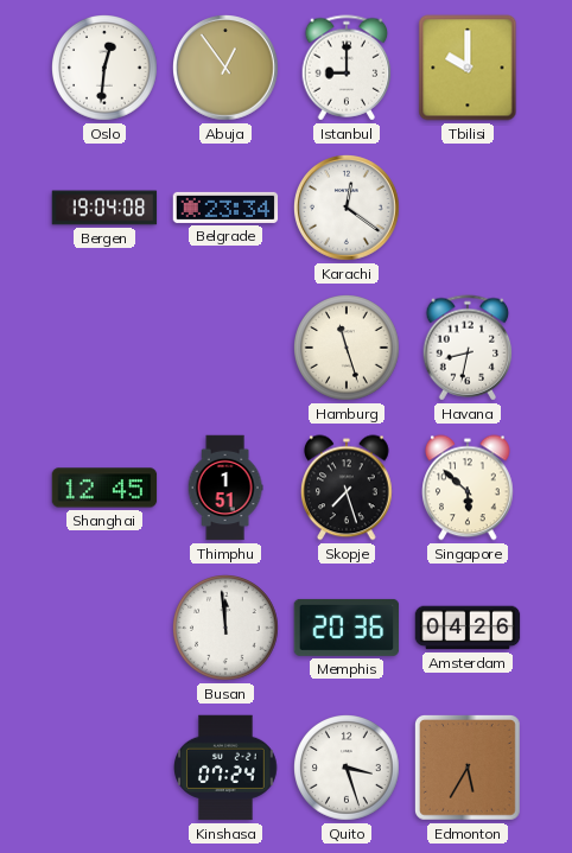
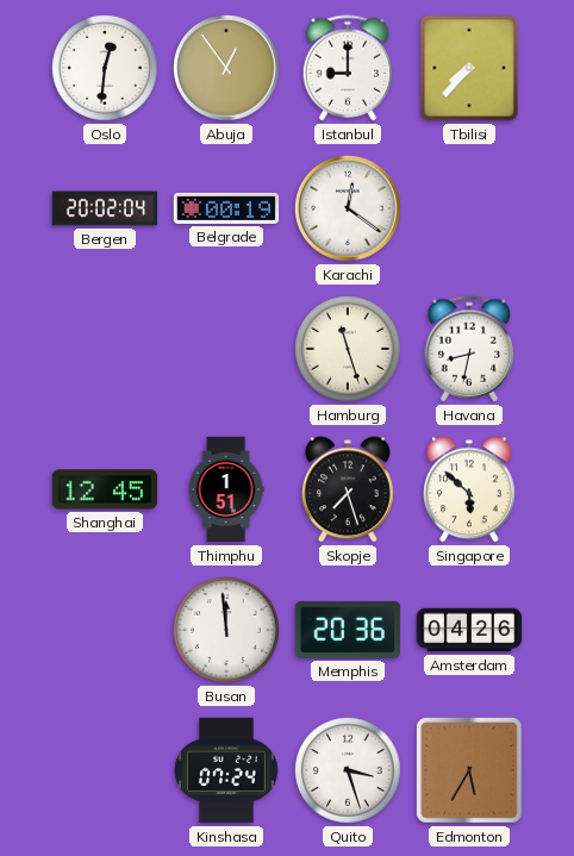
Tbilisi: 10:00 -> 7:37
Bergen: 19:04 -> 20:02
Belgrade: 23:34 -> 00:19
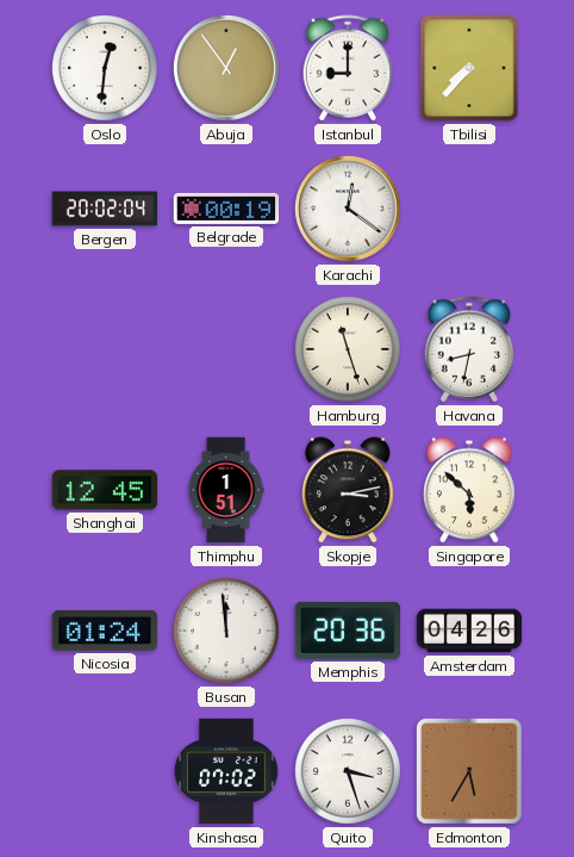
Skopje: 7:27 -> 3:13
Nicosia: none -> 01:24
Kinshasa: 07:24 -> 07:02
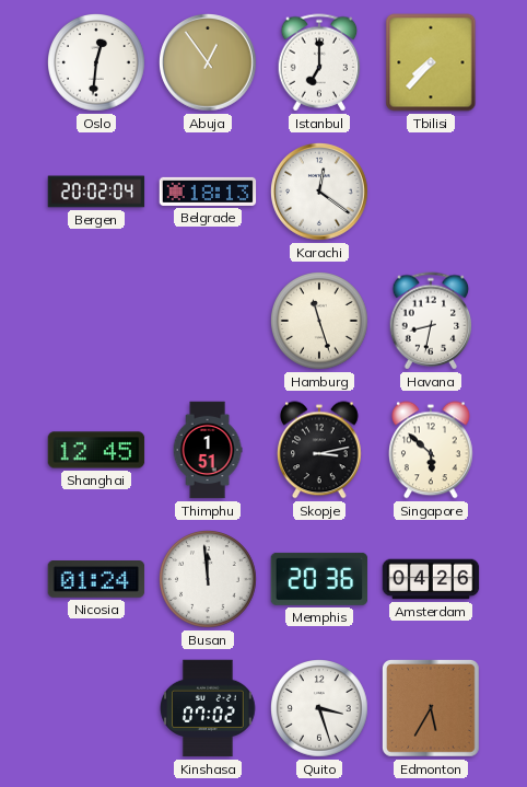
Istanbul: 9:00 -> 7:00
Belgrade: 00:19 -> 18:13
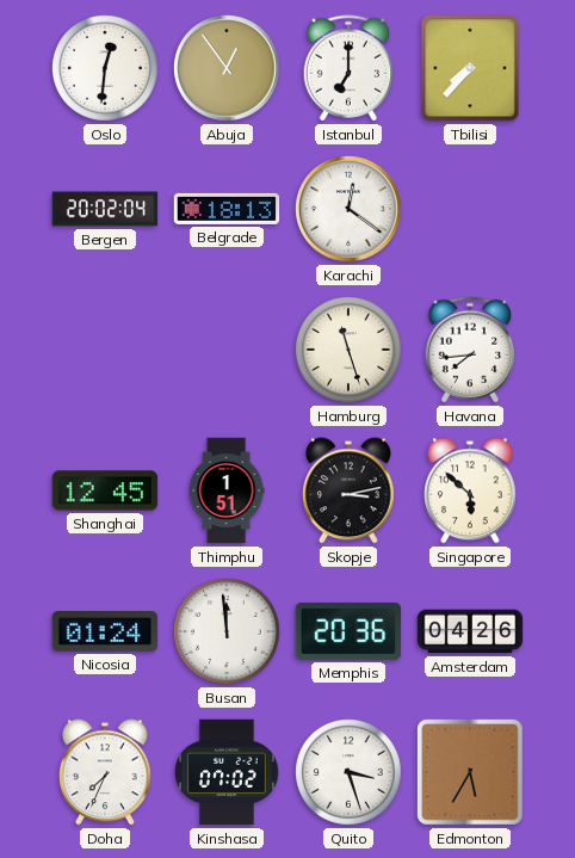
Havana: 8:32 -> 7:44
Doha: none -> 7:34
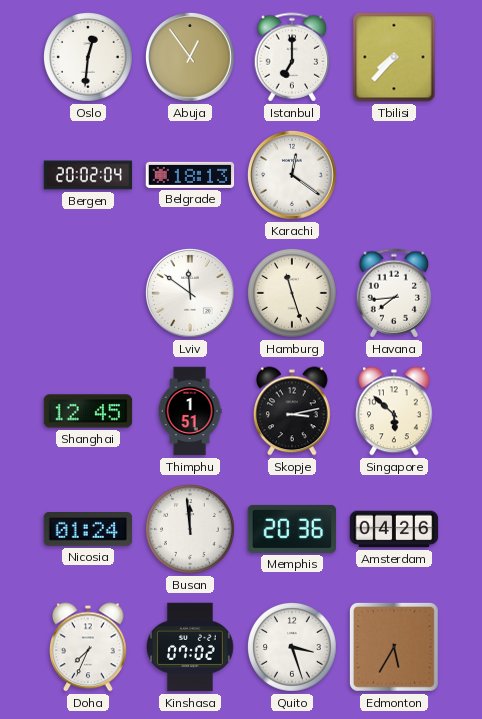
Lviv: none -> 11:51
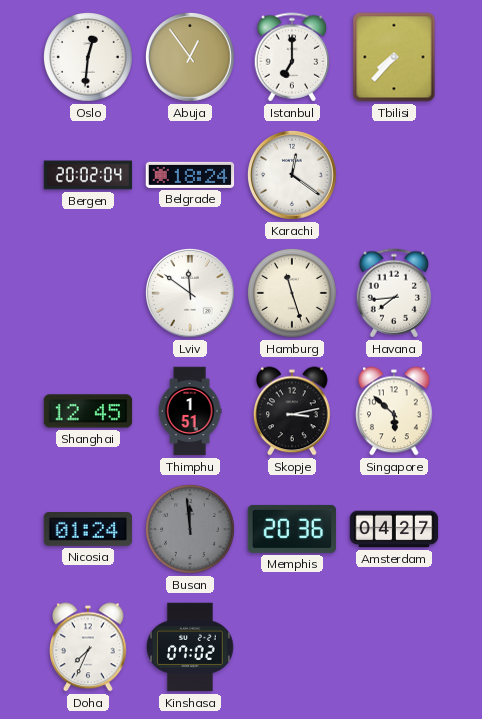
Belgrade: 18:13 -> 18:24
Busan dial: white -> grey
Amsterdam: 04:26 -> 04:27
Quito: 3:27 -> none
Edmonton: 5:35 -> none
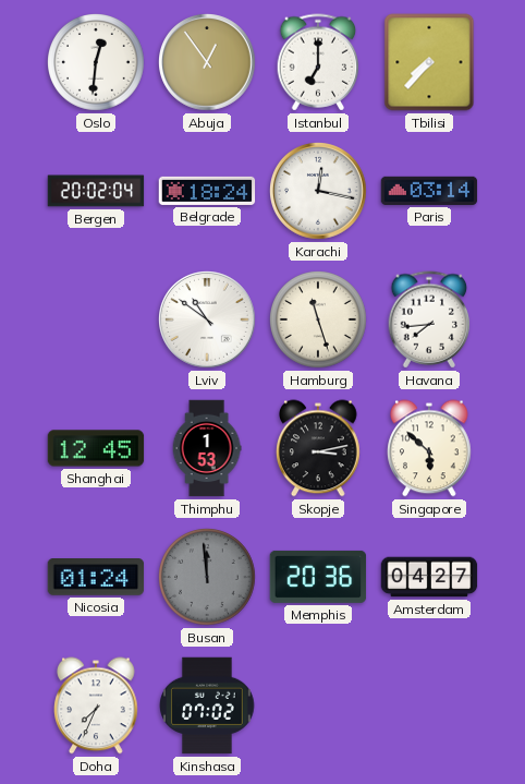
Karachi: 12:21 -> 12:17
Paris: none -> 03:14
Lviv: 11:51 -> 10:51
Thimphu: 1:51 -> 1:53
